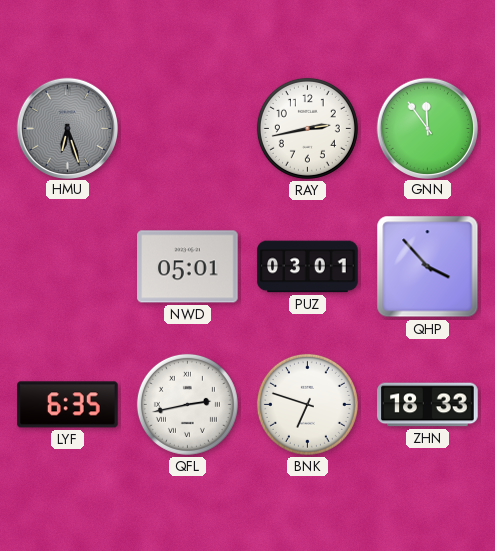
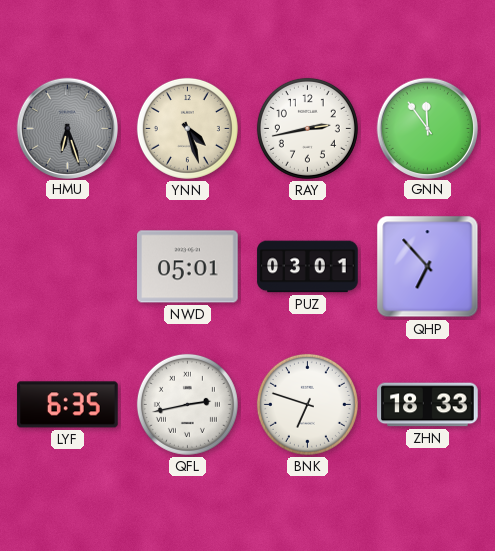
YNN: none -> 4:27
QHP: 3:53 -> 6:53
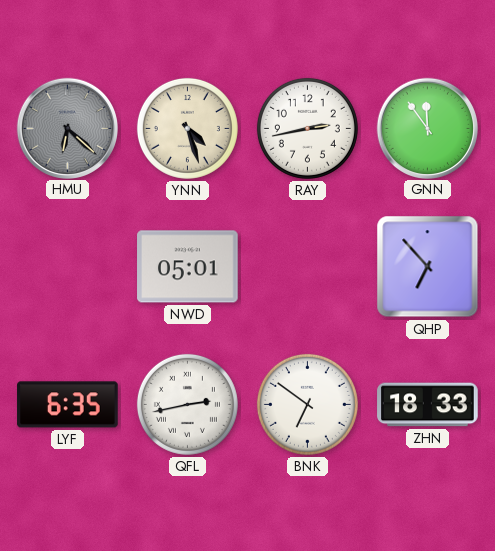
HMU: 6:27 -> 6:22
PUZ: 03:01 -> none
BNK: 6:48 -> 6:51
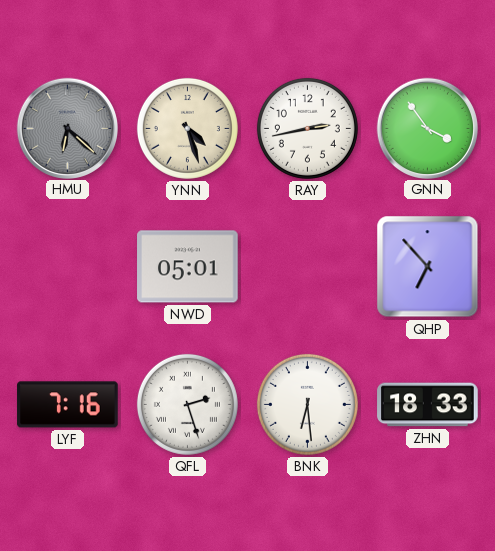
GNN: 11:54 -> 3:54
LYF: 6:35 -> 7:16
QFL: 2:43 -> 2:27
BNK: 6:51 -> 6:29
